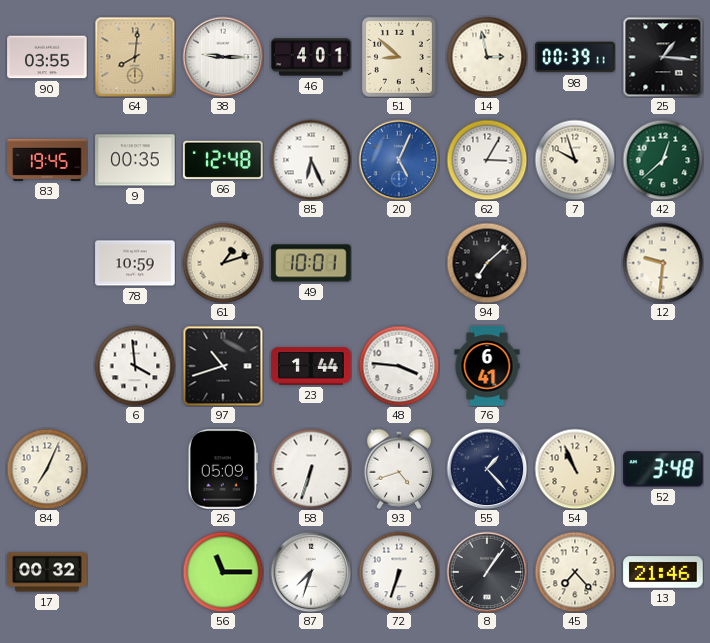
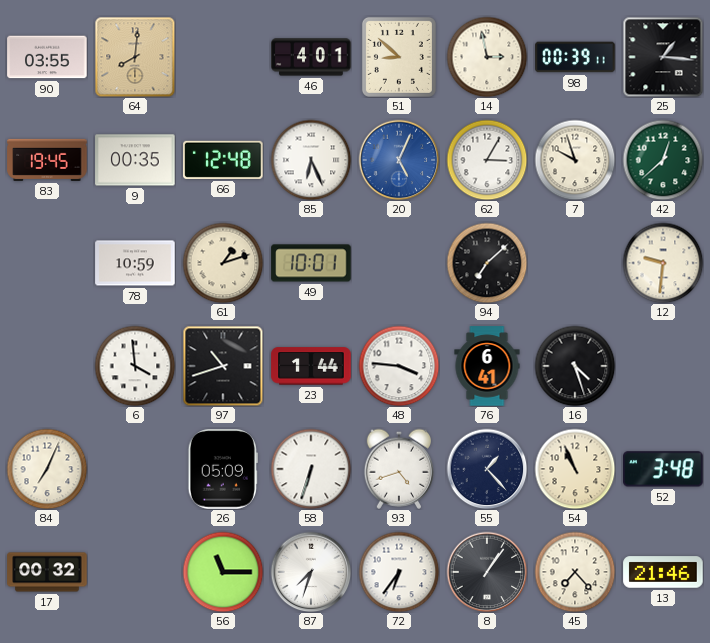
38: 9:15 -> none
16: none -> 4:27
72: 6:33 -> 6:36
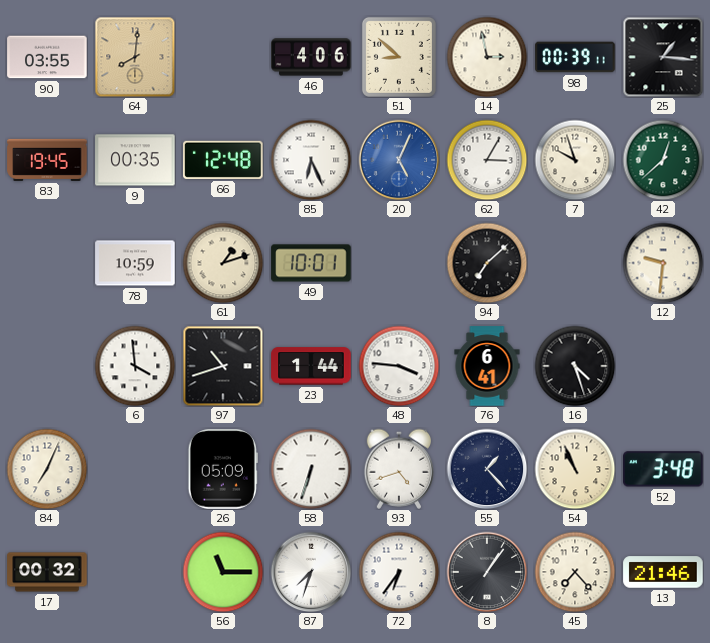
46: 4:01 -> 4:06
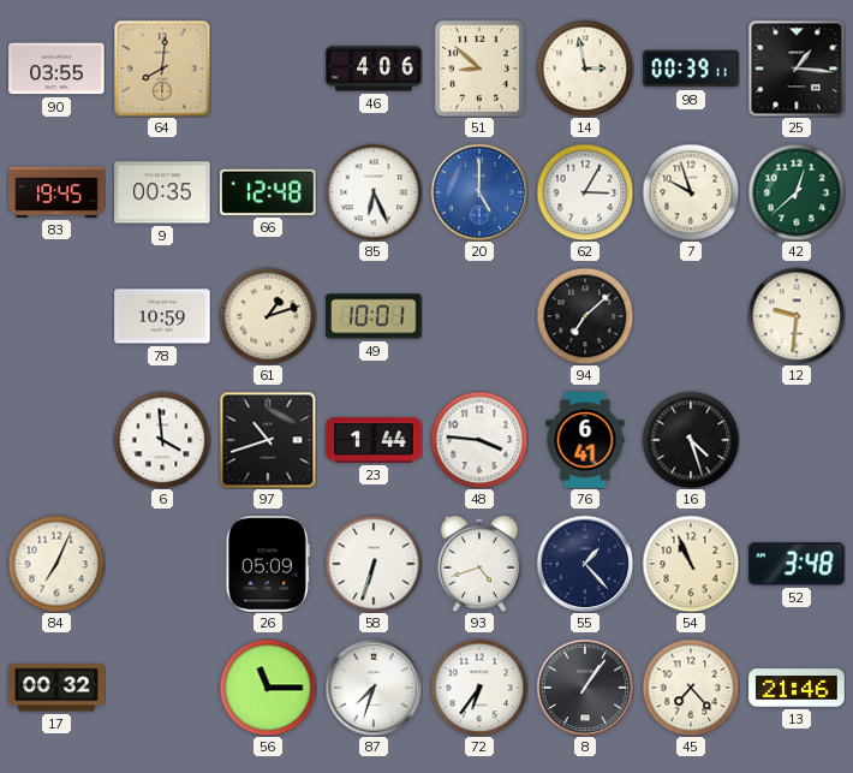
20: 5:04 -> 5:00
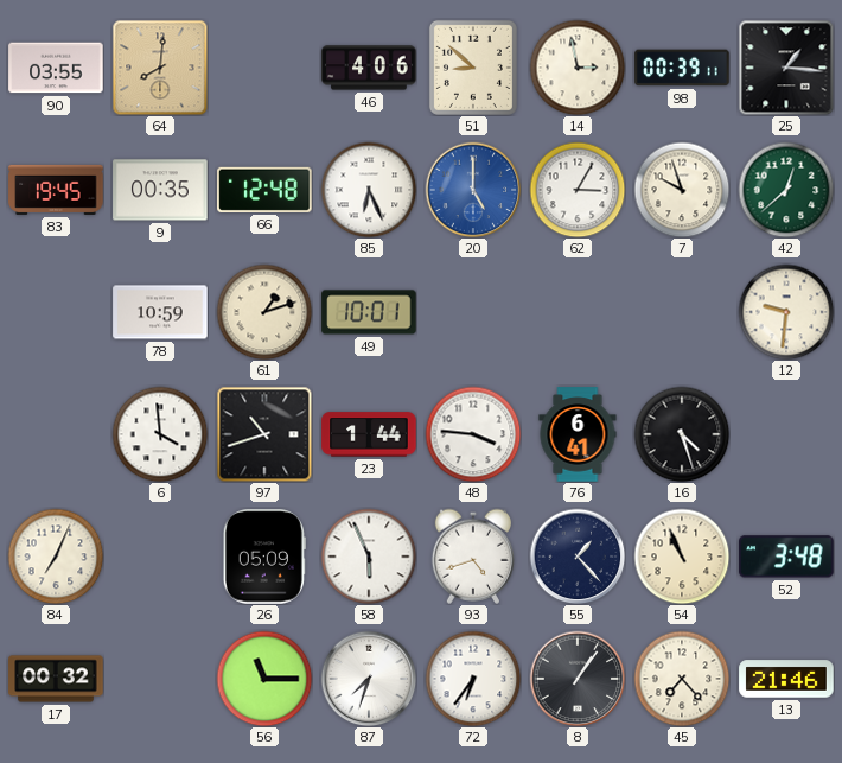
94: 7:08 -> none
58: 6:33 -> 5:56
